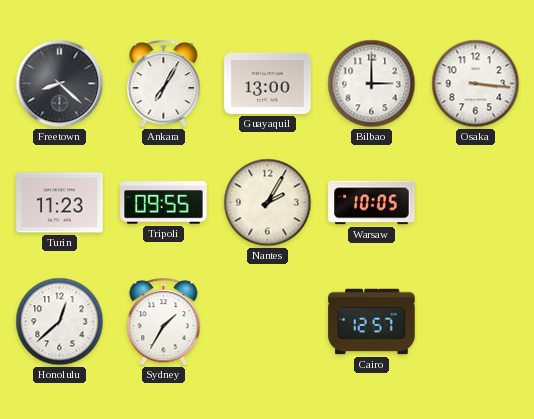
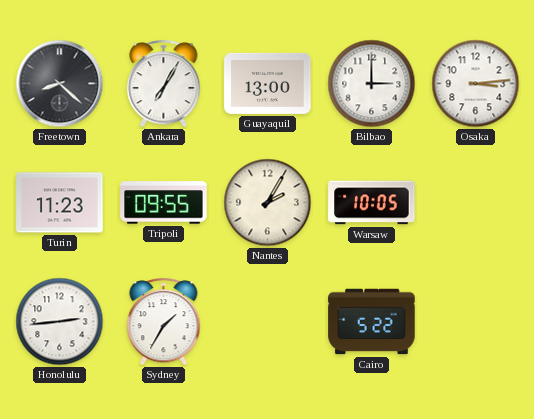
Osaka: 3:16 -> 3:14
Honolulu: 12:38 -> 2:44
Cairo: 12:57 -> 5:22
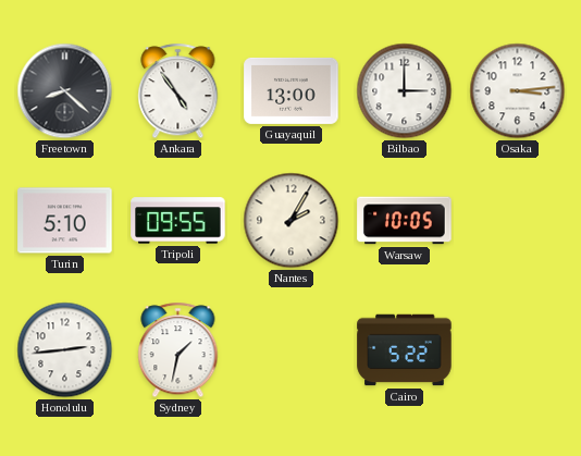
Ankara: 7:05 -> 4:54
Turin: 11:23 -> 5:10
Sydney: 1:35 -> 1:32
